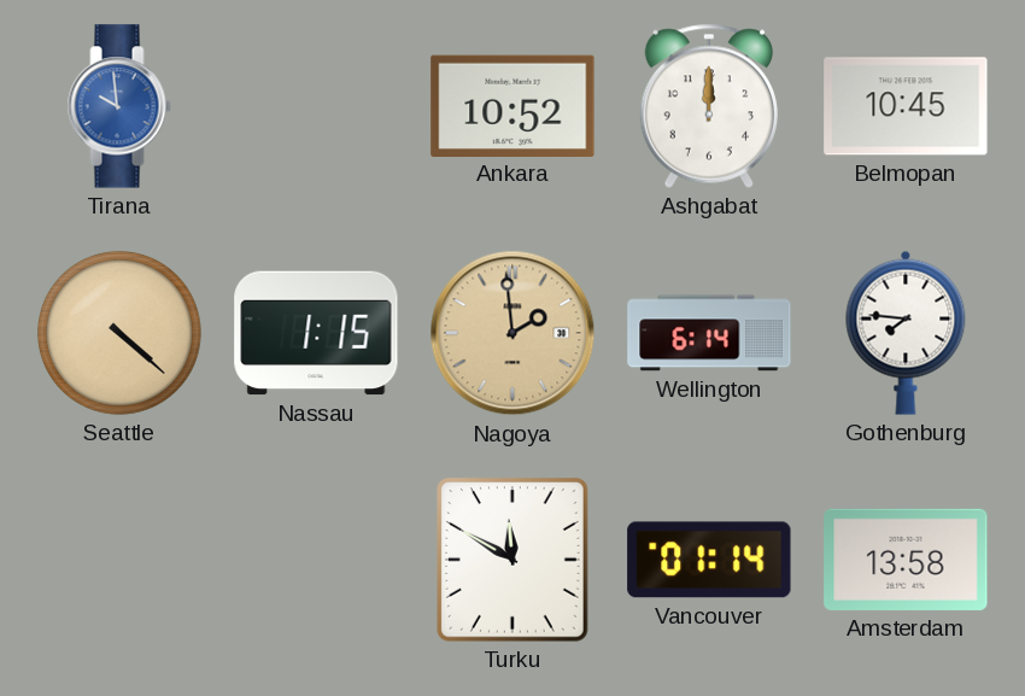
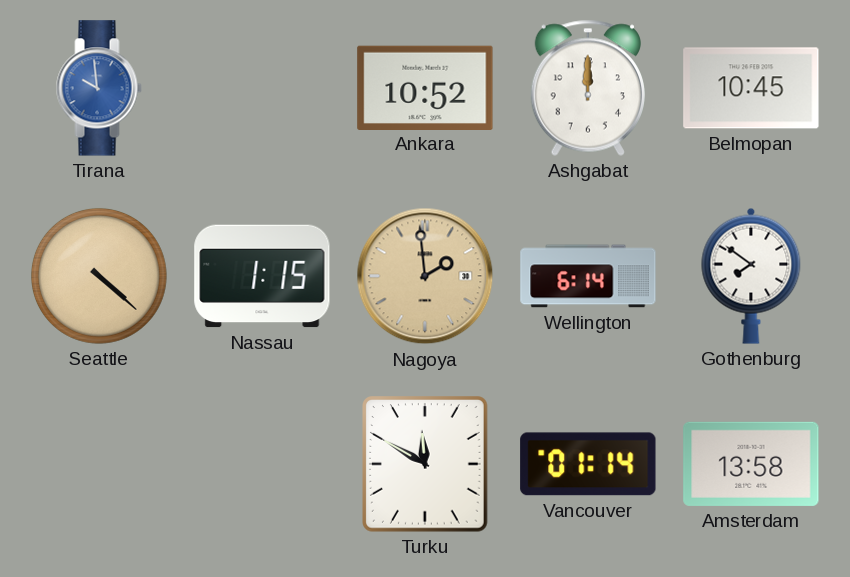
Gothenburg: 7:46 -> 7:51
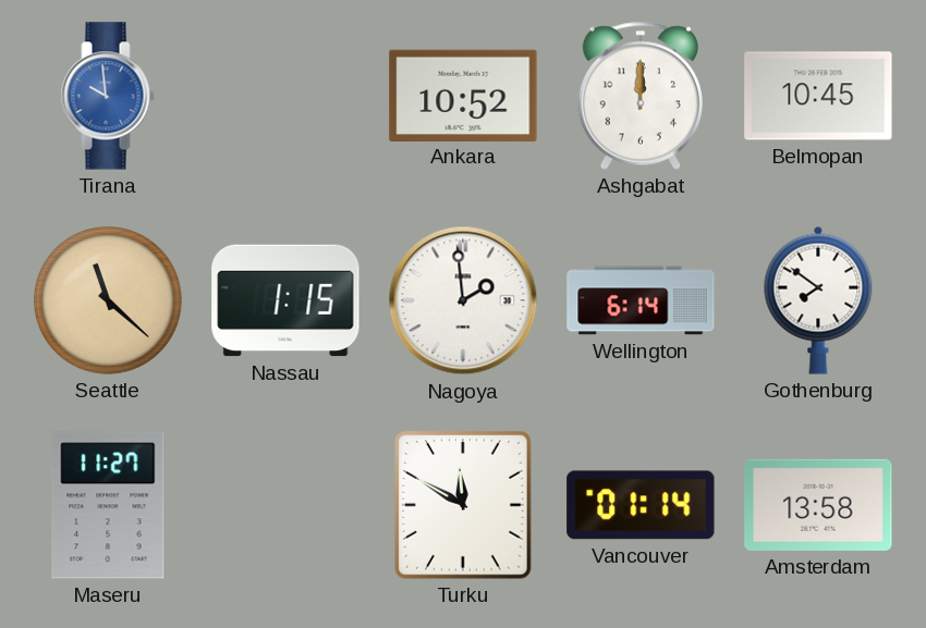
Seattle: 4:22 -> 11:22
Nagoya dial: champagne -> white
Maseru: none -> 11:27
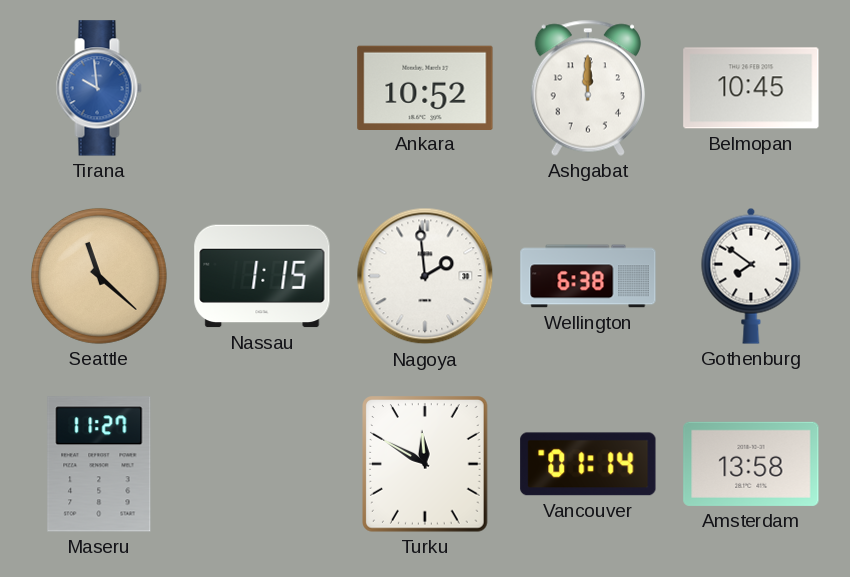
Wellington: 6:14 -> 6:38
